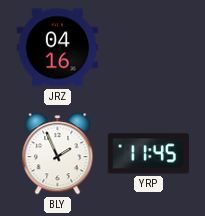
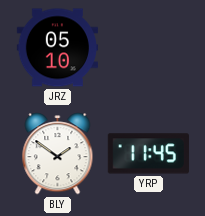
JRZ: 04:16 -> 05:10
BLY: 1:56 -> 1:51
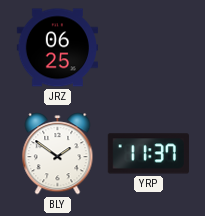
JRZ: 05:10 -> 06:25
YRP: 11:45 -> 11:37
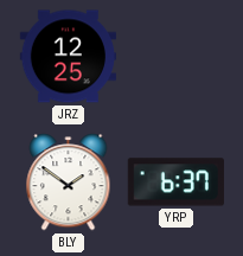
JRZ: 06:25 -> 12:25
YRP: 11:37 -> 6:37
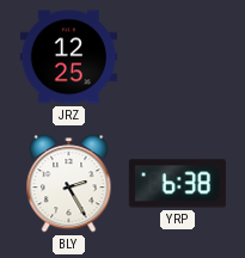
BLY: 1:51 -> 2:25
YRP: 6:37 -> 6:38
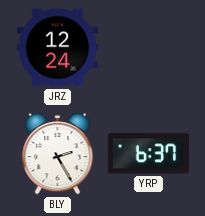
JRZ: 12:25 -> 12:24
YRP: 6:38 -> 6:37
